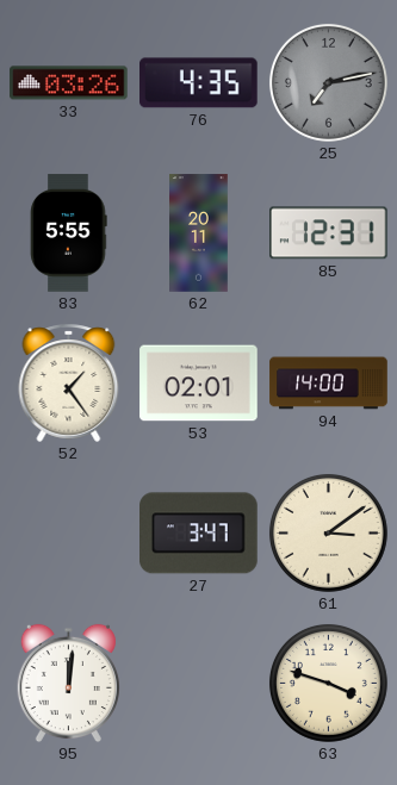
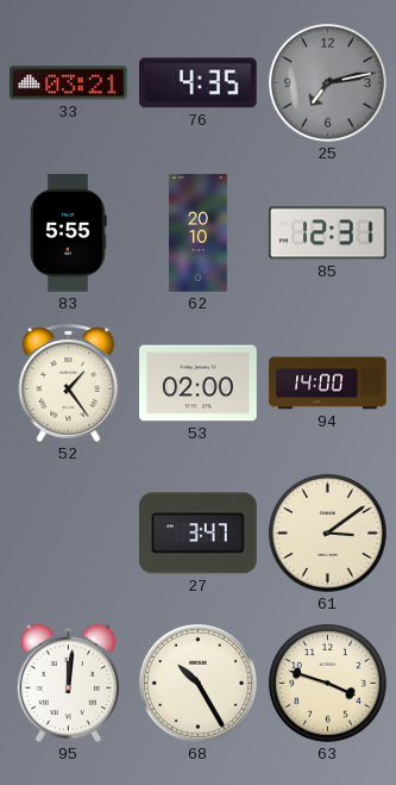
33: 03:26 -> 03:21
62: 20:11 -> 20:10
53: 02:01 -> 02:00
68: none -> 10:25
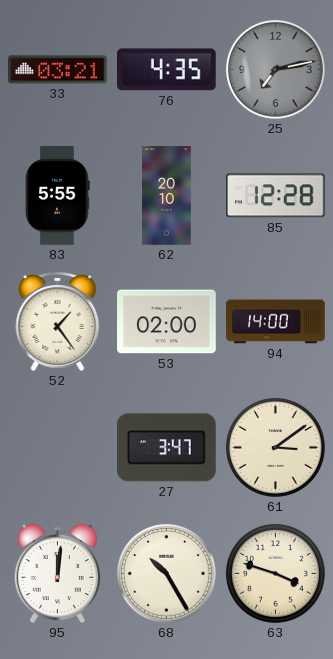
85: 12:31 -> 12:28
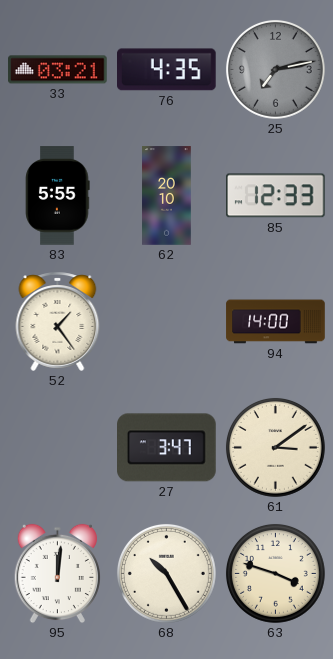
85: 12:28 -> 12:33
53: 02:00 -> none
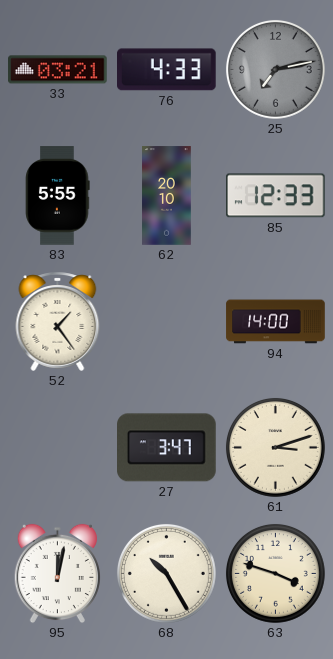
76: 4:35 -> 4:33
61: 3:09 -> 3:12
95: 12:01 -> 12:02
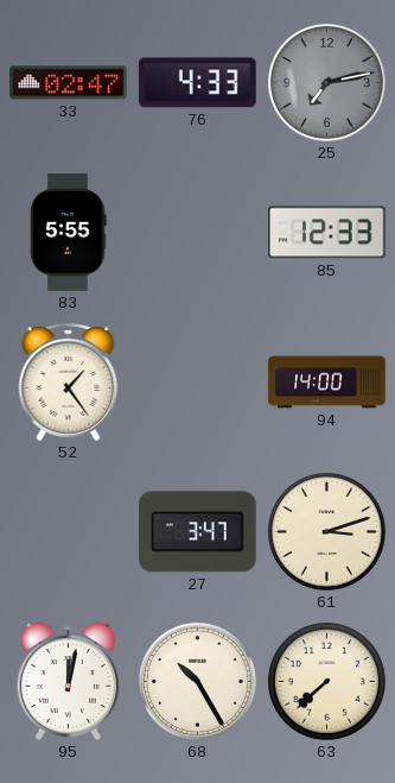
33: 03:21 -> 02:47
62: 20:10 -> none
63: 3:48 -> 7:38
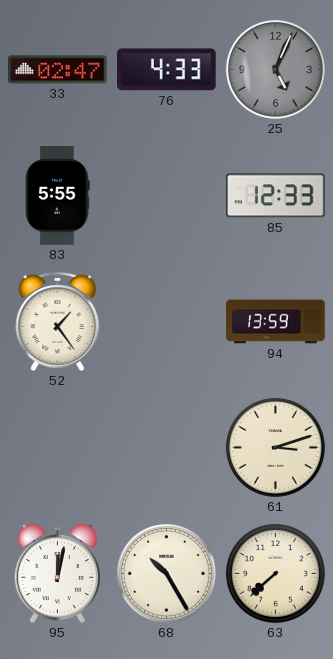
25: 7:13 -> 5:04
94: 14:00 -> 13:59
27: 3:47 -> none
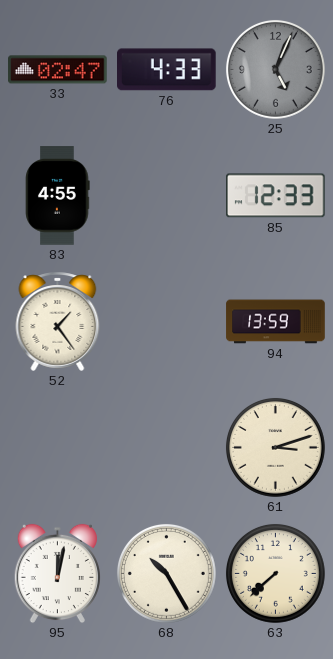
83: 5:55 -> 4:55
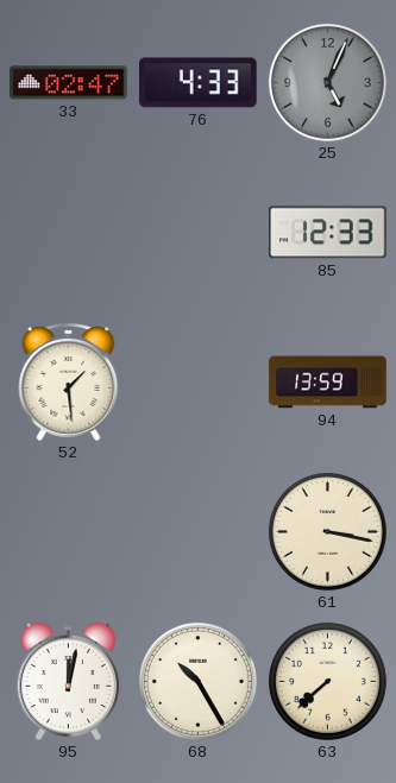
83: 4:55 -> none
52: 1:24 -> 1:29
61: 3:12 -> 3:17
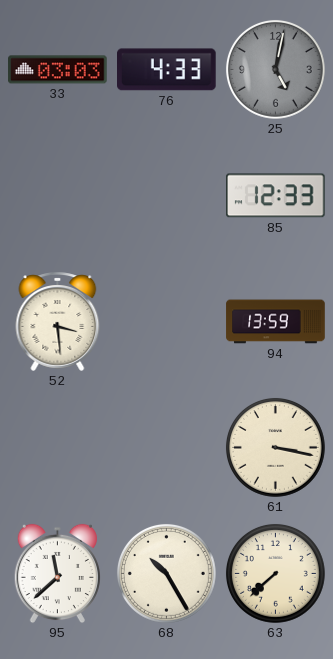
33: 02:47 -> 03:03
25: 5:04 -> 5:02
52: 1:29 -> 3:29
95: 12:02 -> 11:38
